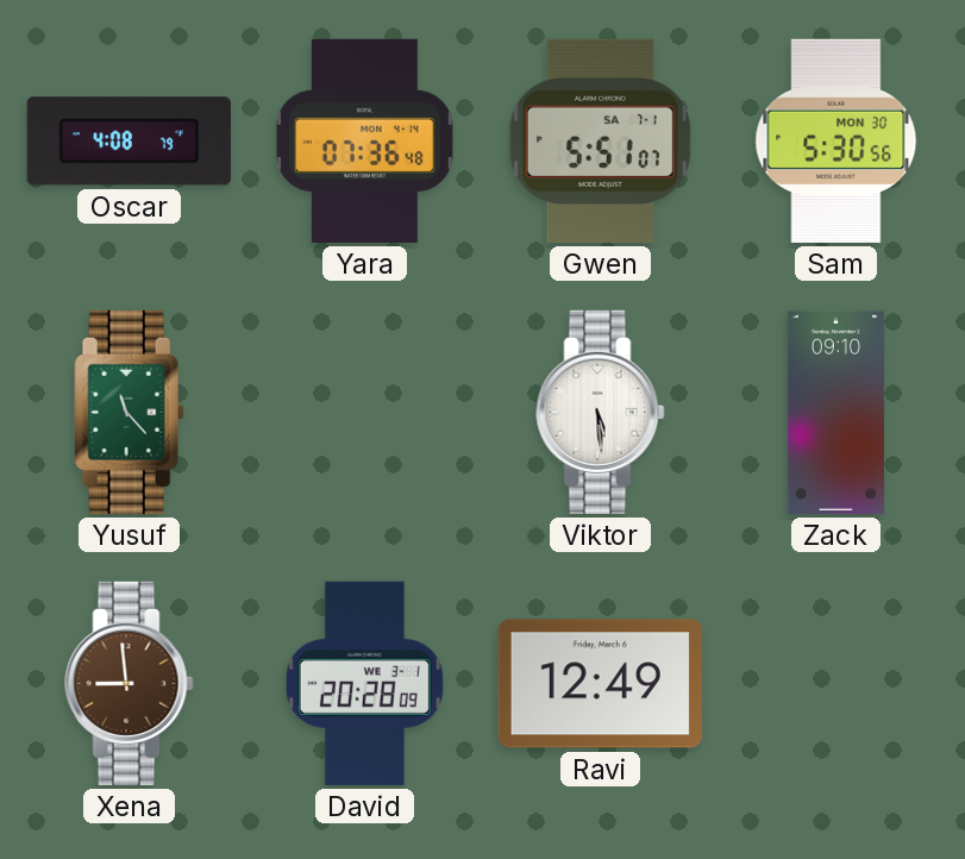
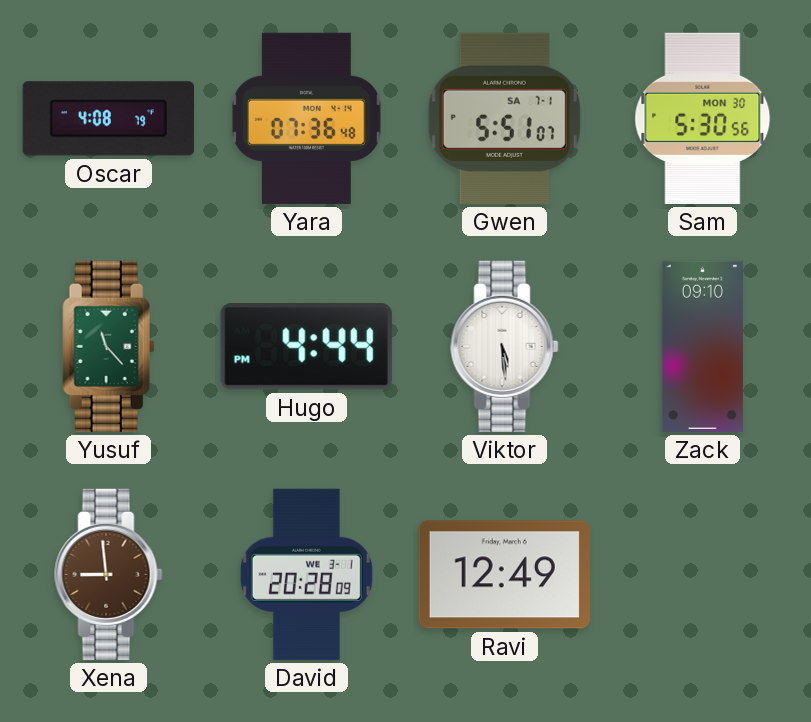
Hugo: none -> 4:44
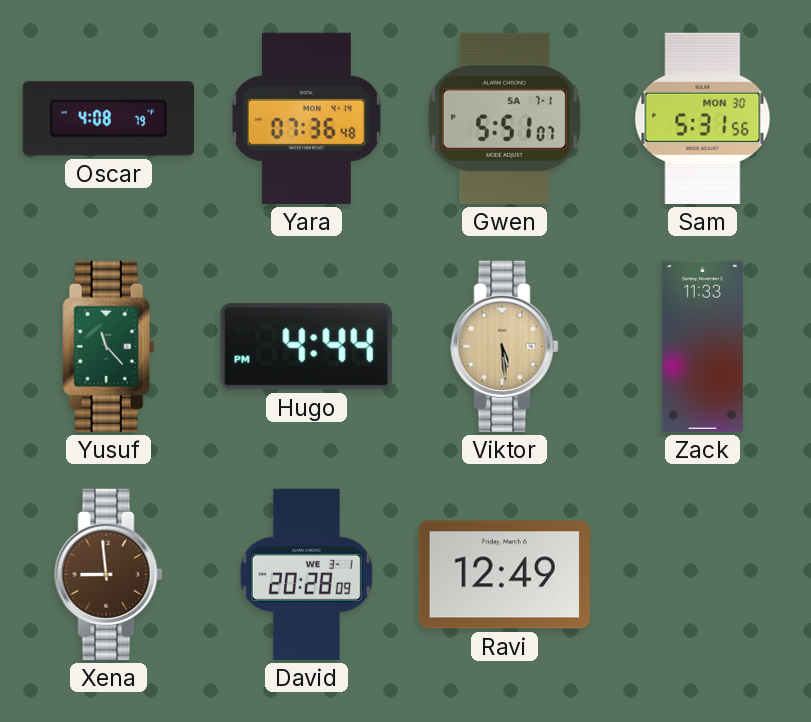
Sam: 5:30 -> 5:31
Viktor dial: white -> champagne
Zack: 09:10 -> 11:33
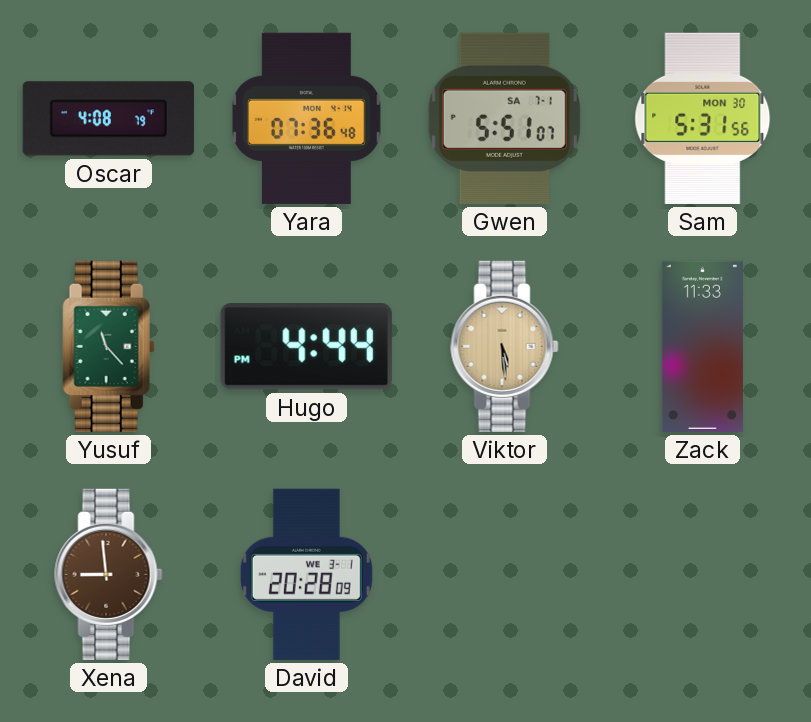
Ravi: 12:49 -> none
